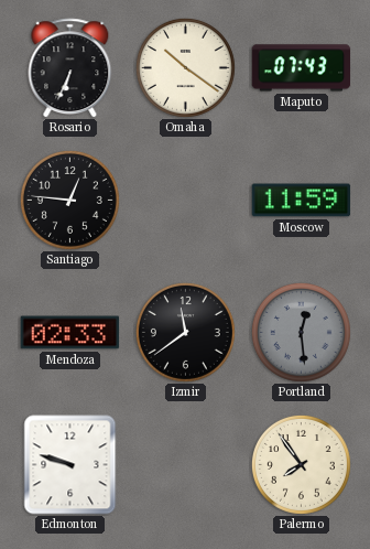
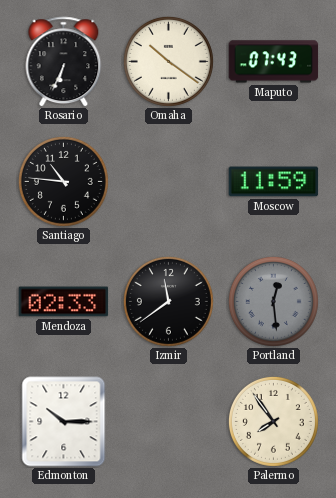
Santiago: 12:46 -> 10:46
Edmonton: 9:48 -> 10:15
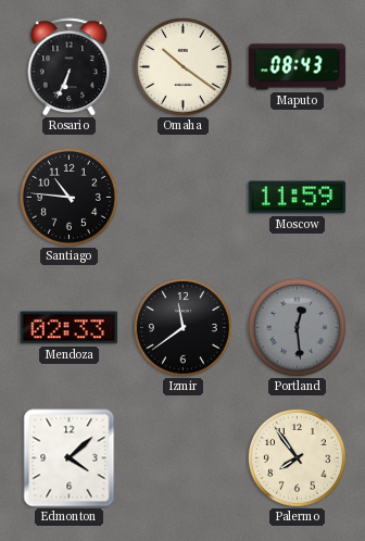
Maputo: 07:43 -> 08:43
Edmonton: 10:15 -> 4:08
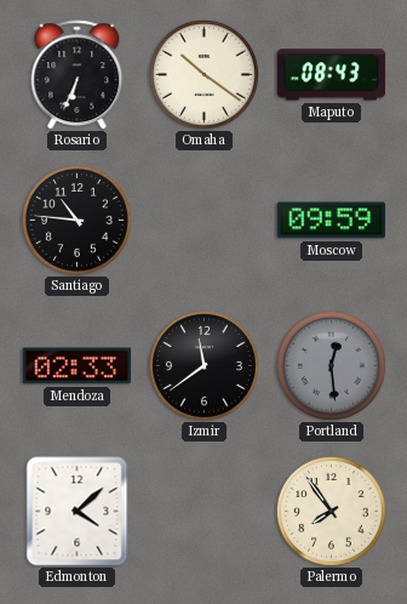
Moscow: 11:59 -> 09:59
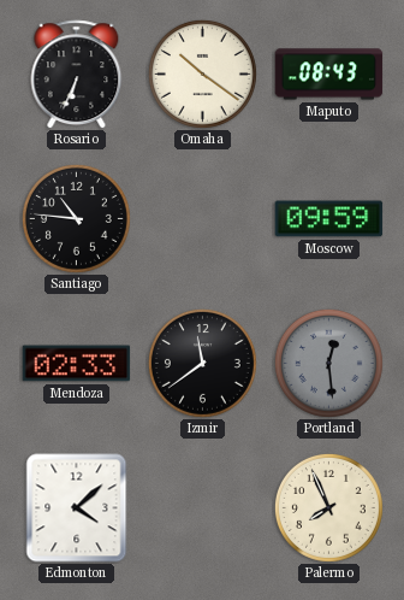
Palermo: 7:54 -> 7:56
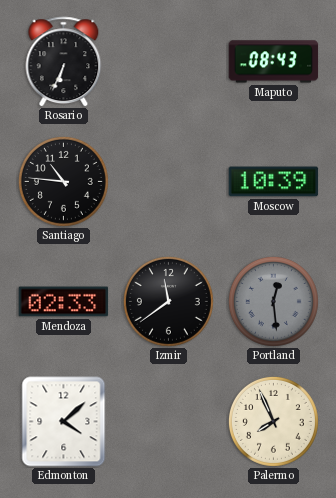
Omaha: 10:21 -> none
Moscow: 09:59 -> 10:39
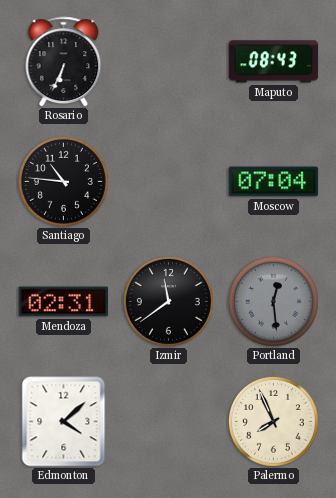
Moscow: 10:39 -> 07:04
Mendoza: 02:33 -> 02:31
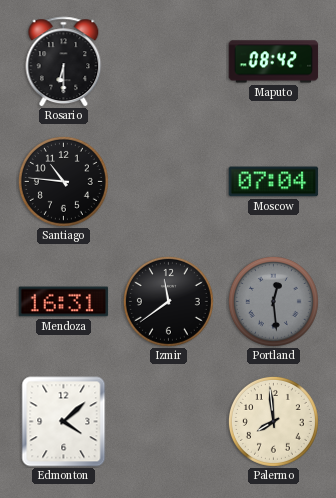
Rosario: 6:34 -> 6:30
Maputo: 08:43 -> 08:42
Mendoza: 02:31 -> 16:31
Palermo: 7:56 -> 7:59
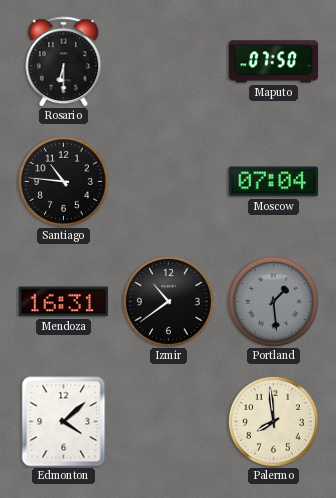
Maputo: 08:42 -> 07:50
Izmir: 11:39 -> 10:39
Portland: 12:29 -> 1:29
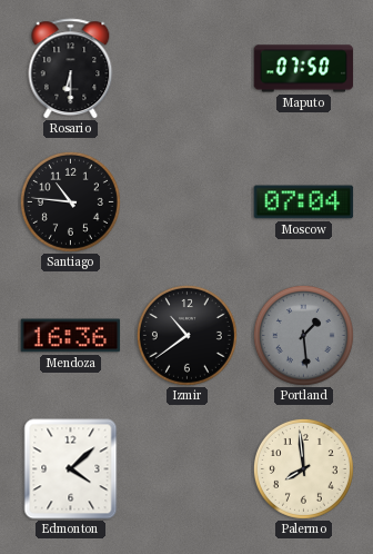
Mendoza: 16:31 -> 16:36
